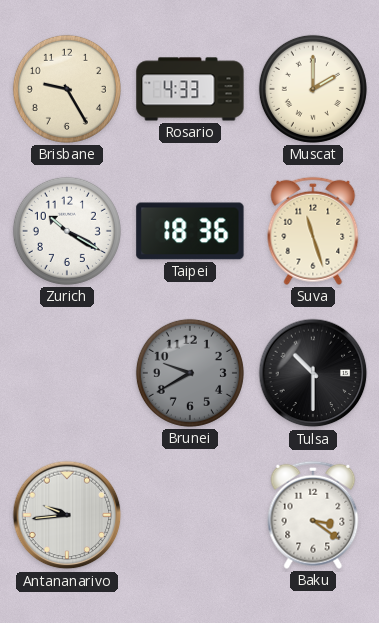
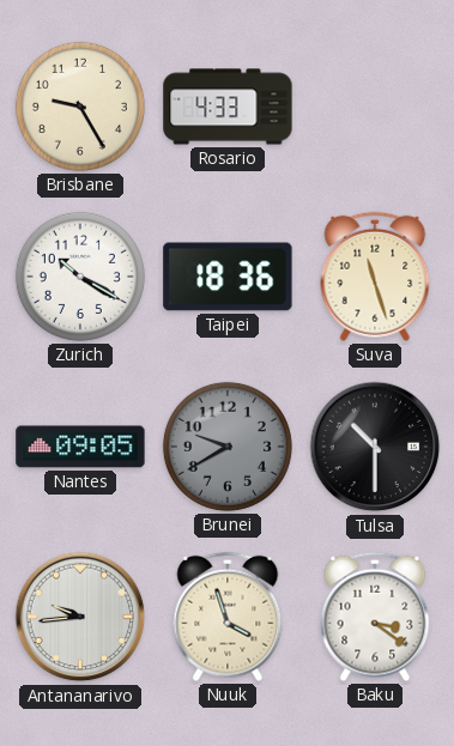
Muscat: 2:00 -> none
Nantes: none -> 09:05
Nuuk: none -> 3:57
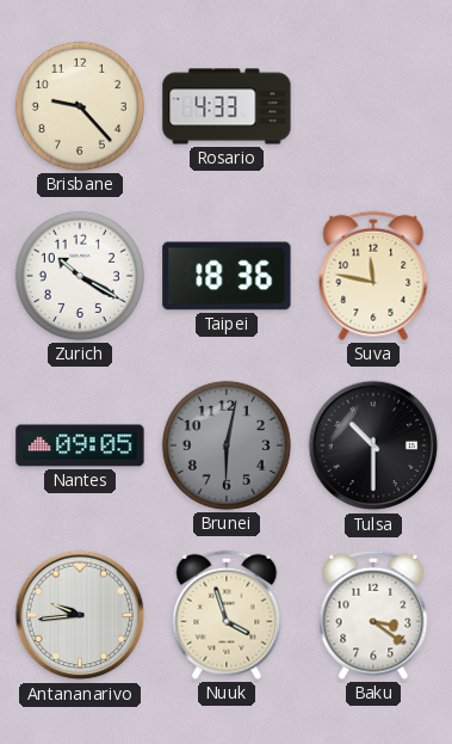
Brisbane: 9:25 -> 9:23
Suva: 11:27 -> 11:47
Brunei: 9:40 -> 6:02
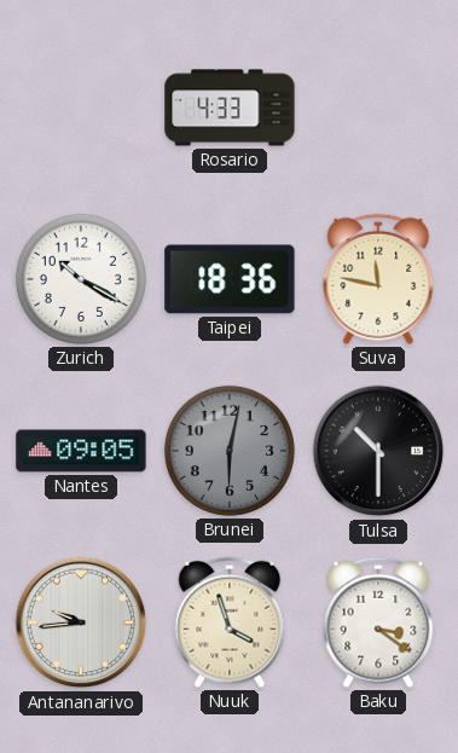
Brisbane: 9:23 -> none
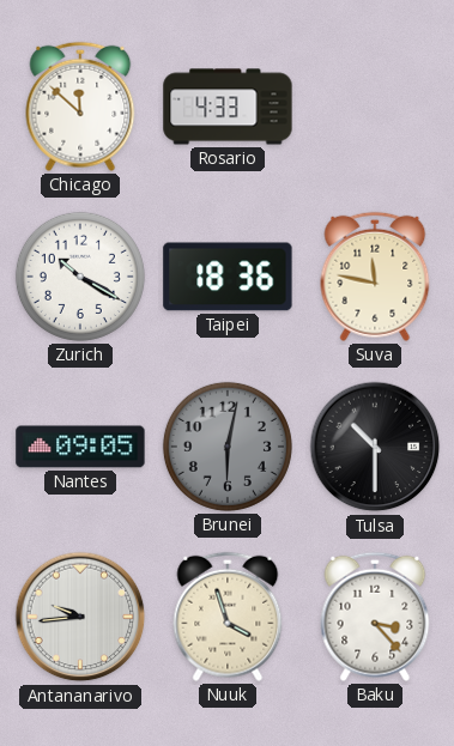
Chicago: none -> 11:52
Baku: 3:21 -> 3:23
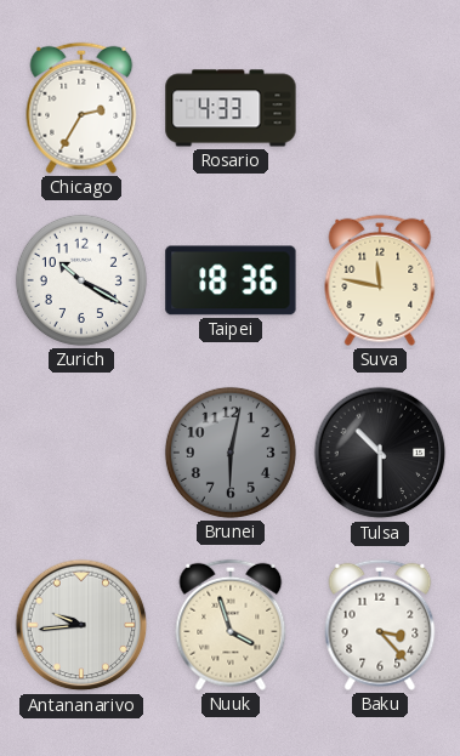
Chicago: 11:52 -> 2:35
Nantes: 09:05 -> none
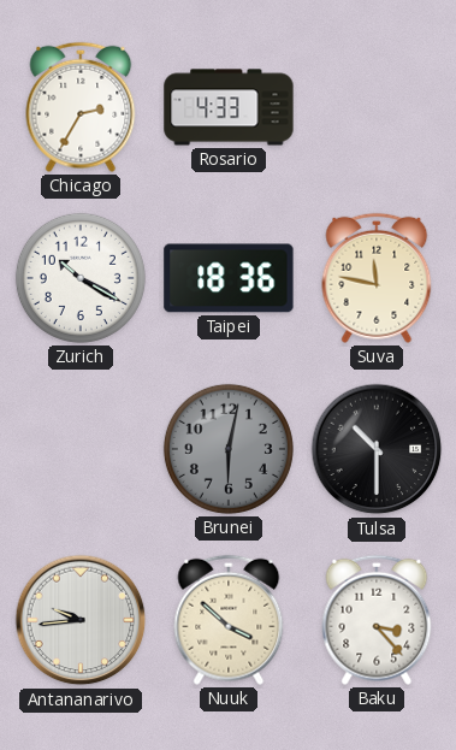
Nuuk: 3:57 -> 3:52
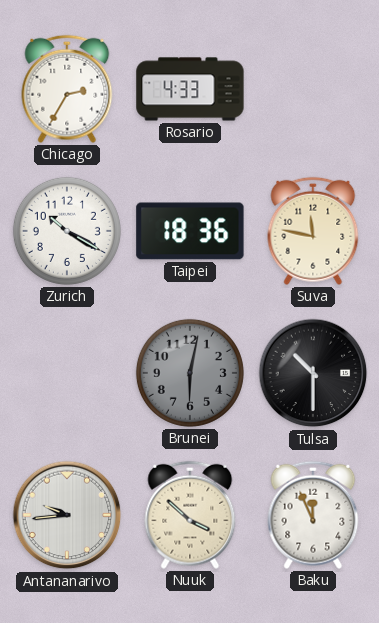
Baku: 3:23 -> 11:56
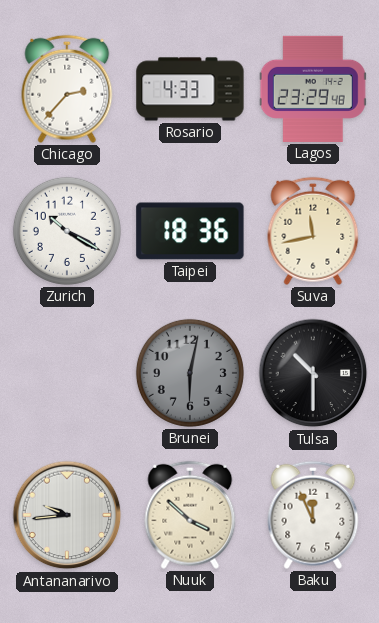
Chicago: 2:35 -> 2:37
Lagos: none -> 23:29
Suva: 11:47 -> 11:43
